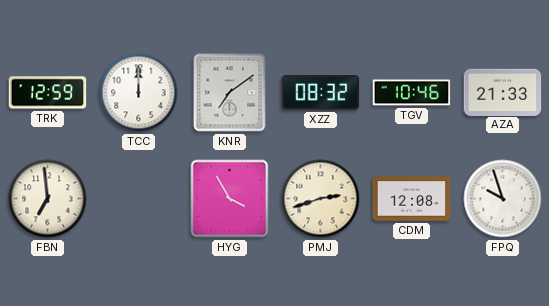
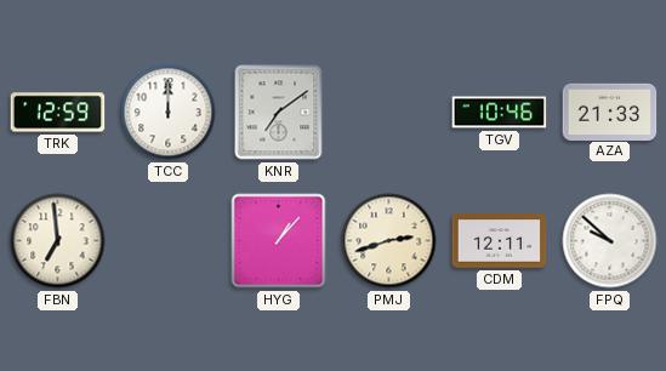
XZZ: 08:32 -> none
HYG: 3:55 -> 1:07
CDM: 12:08 -> 12:11
FPQ: 9:57 -> 9:52
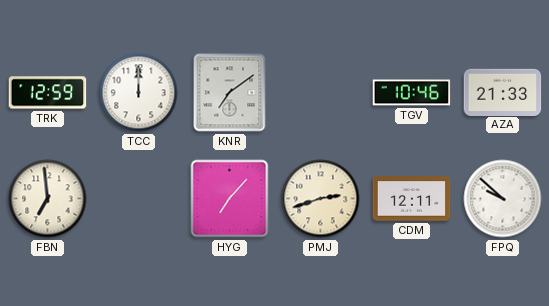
HYG: 1:07 -> 7:07
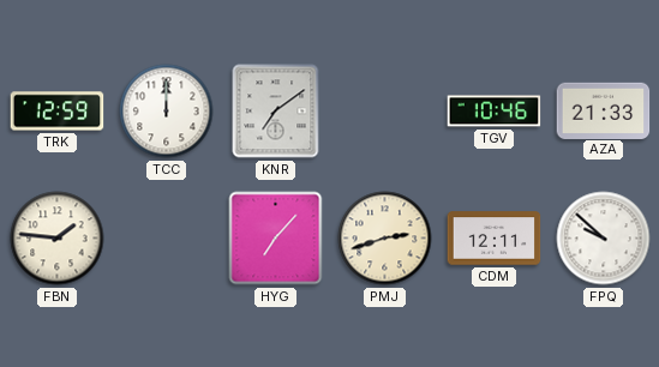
FBN: 6:59 -> 1:46
